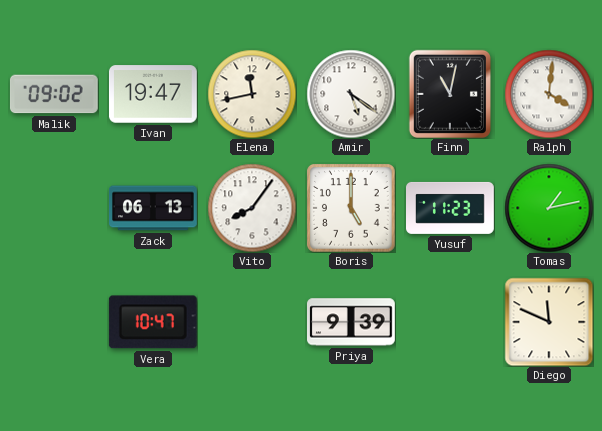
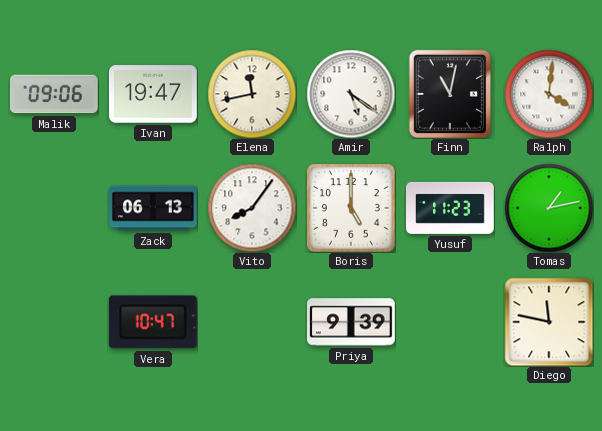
Malik: 09:02 -> 09:06
Diego: 11:49 -> 11:47
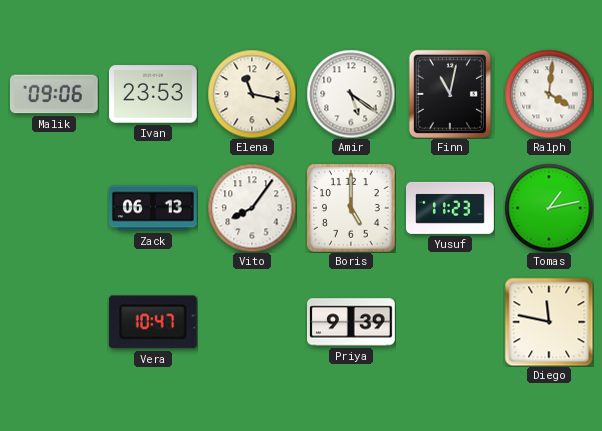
Ivan: 19:47 -> 23:53
Elena: 11:43 -> 11:17
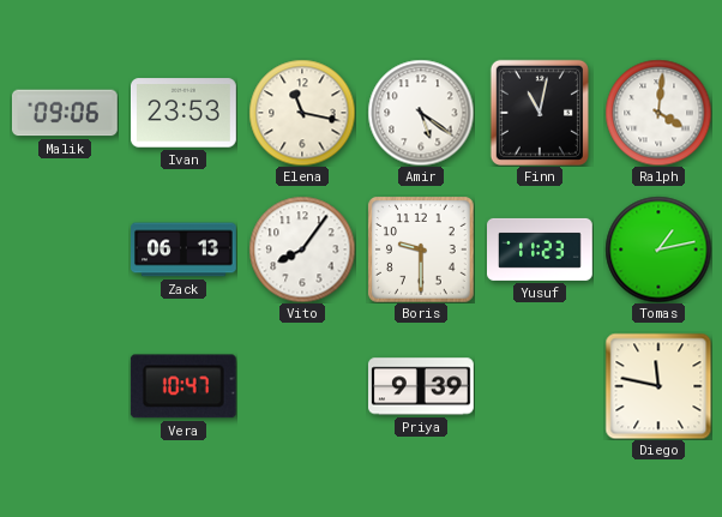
Boris: 5:00 -> 9:30
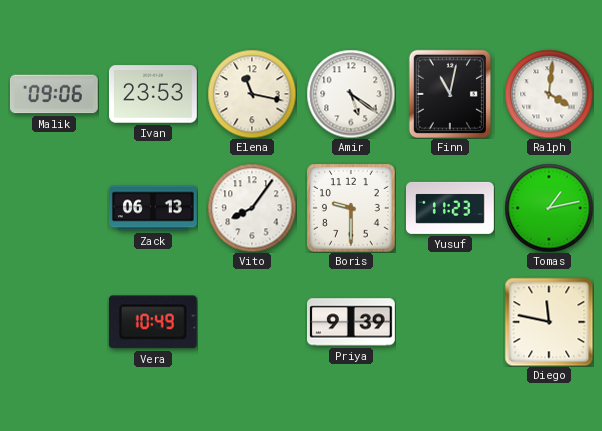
Vera: 10:47 -> 10:49
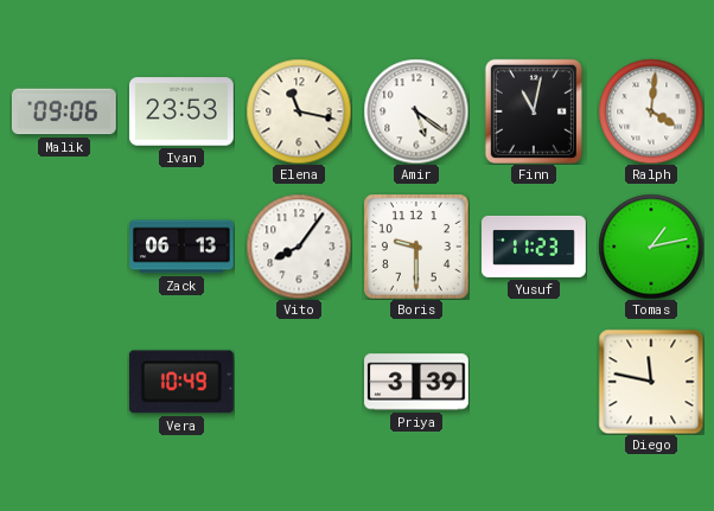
Priya: 9:39 -> 3:39
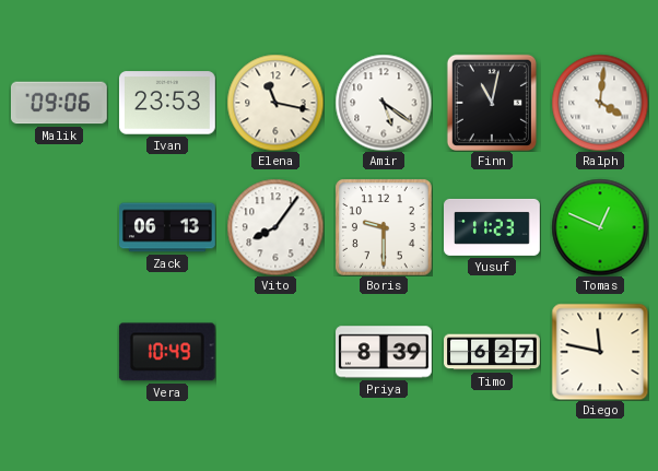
Tomas: 1:13 -> 12:49
Priya: 3:39 -> 8:39
Timo: none -> 6:27
